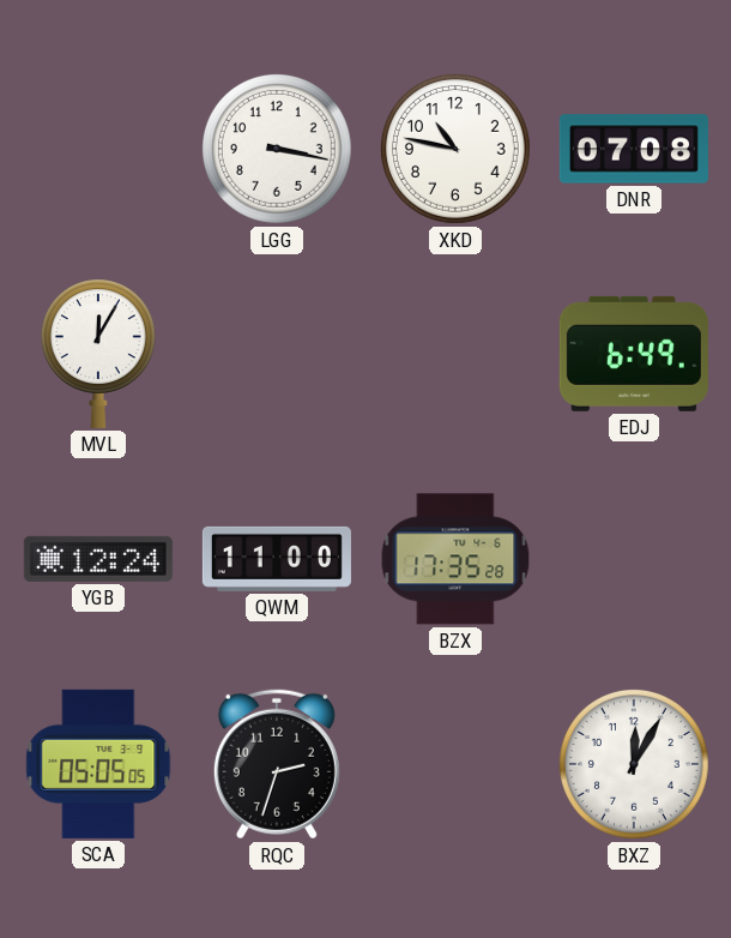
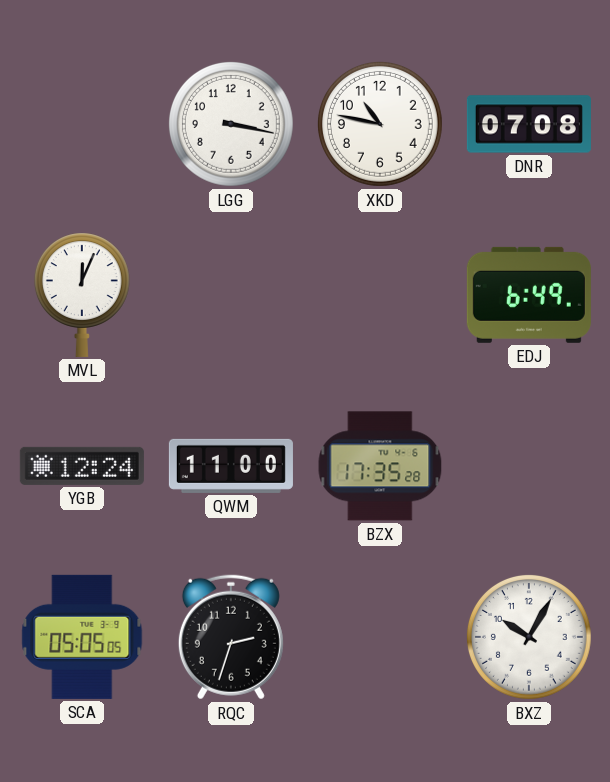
MVL: 12:05 -> 12:04
BXZ: 12:05 -> 10:05
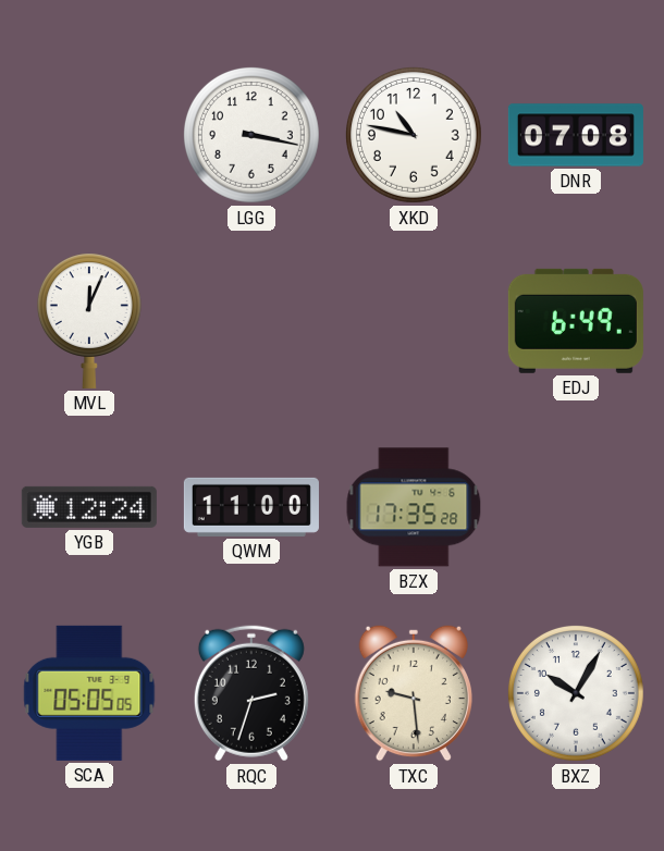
TXC: none -> 9:29
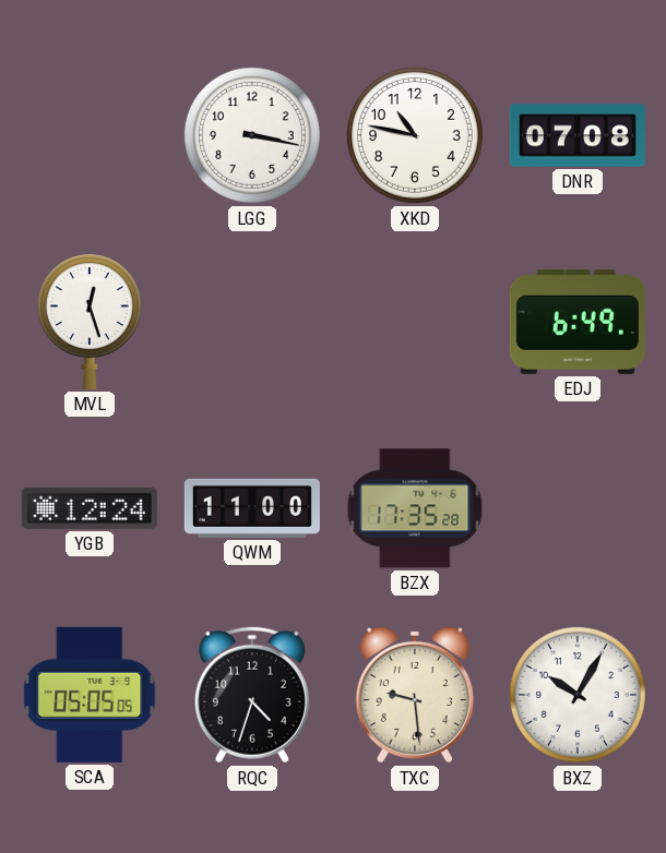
MVL: 12:04 -> 12:27
RQC: 2:33 -> 4:33
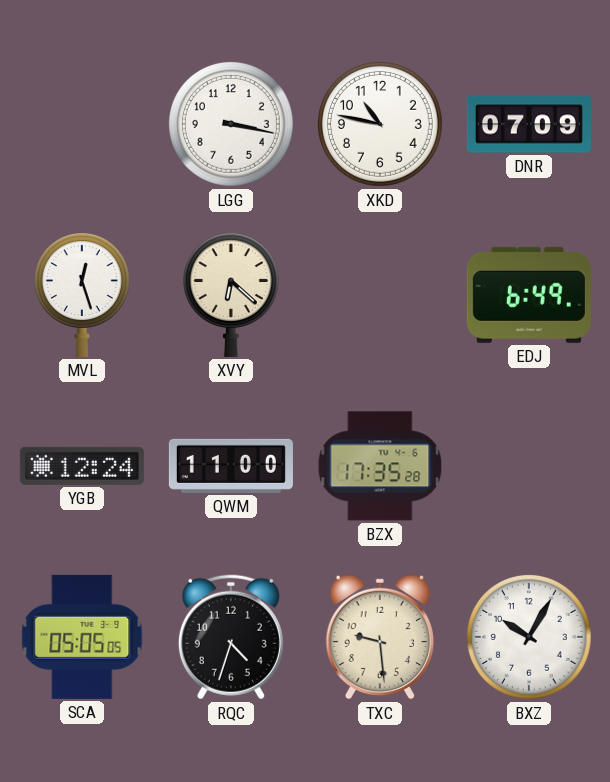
DNR: 07:08 -> 07:09
XVY: none -> 6:22
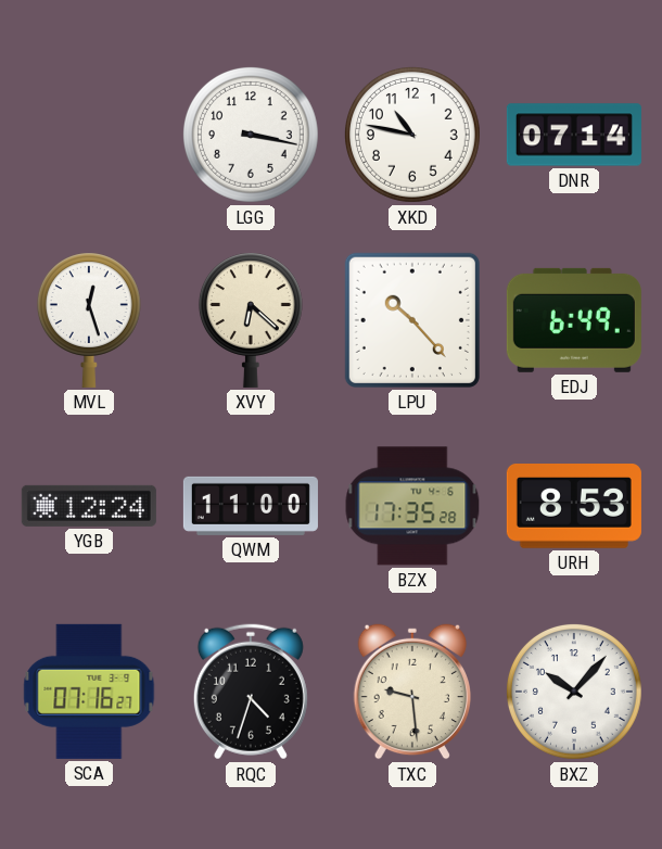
DNR: 07:09 -> 07:14
LPU: none -> 10:23
URH: none -> 8:53
SCA: 05:05 -> 07:16
BXZ: 10:05 -> 10:07
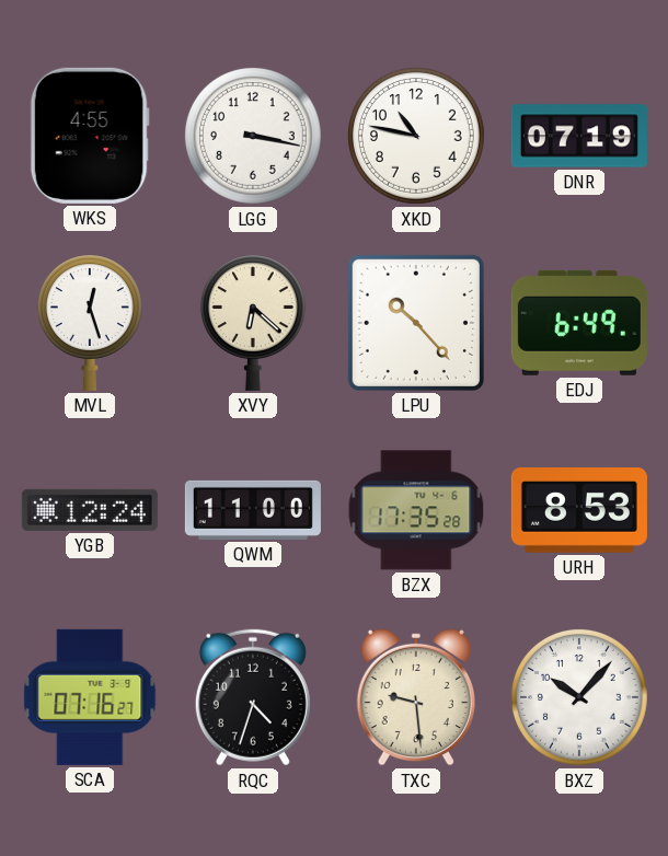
WKS: none -> 4:55
DNR: 07:14 -> 07:19
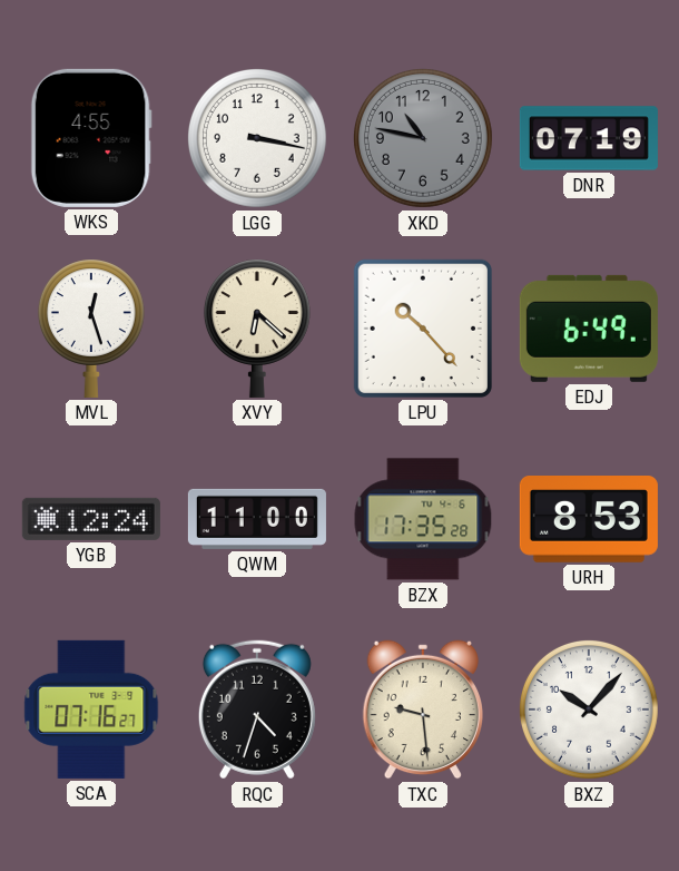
XKD dial: white -> grey
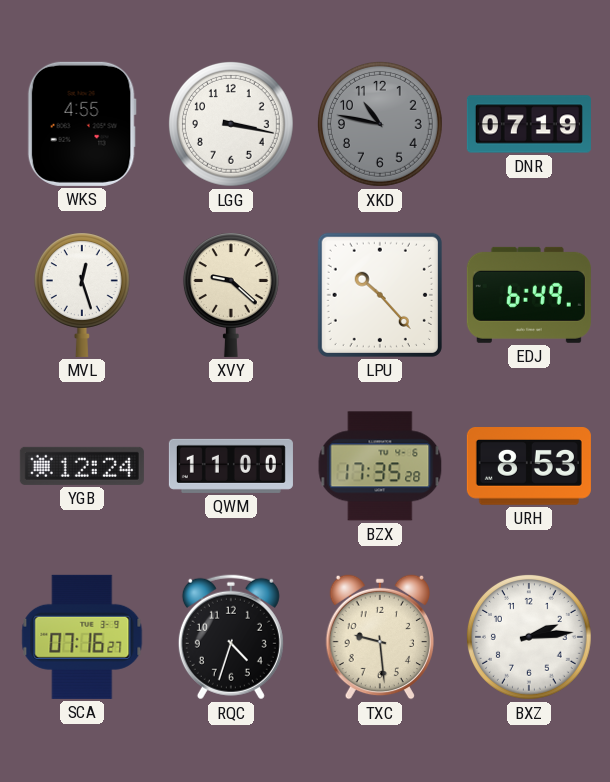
XVY: 6:22 -> 9:22
BXZ: 10:07 -> 2:14
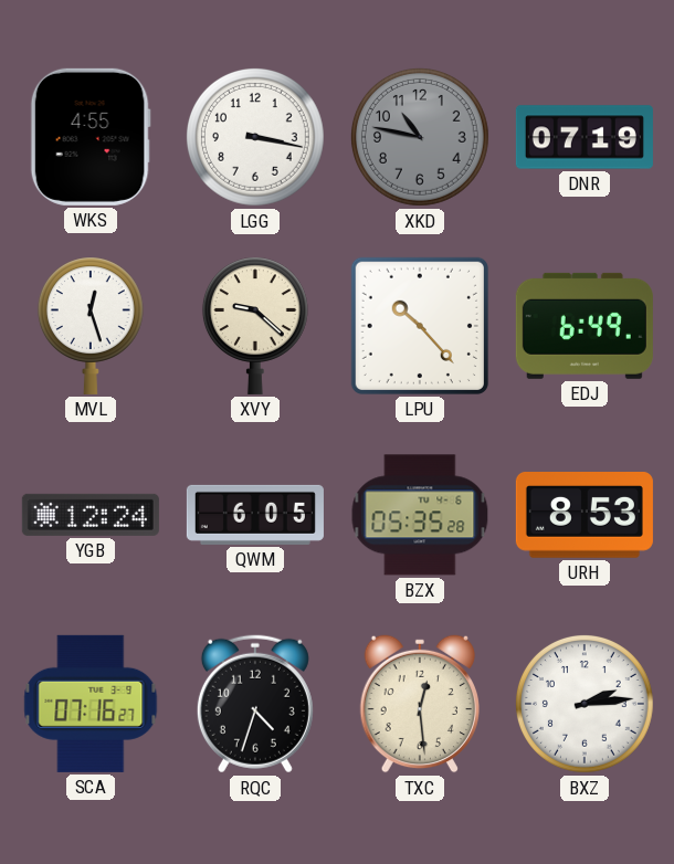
QWM: 11:00 -> 6:05
BZX: 17:35 -> 05:35
TXC: 9:29 -> 12:29
